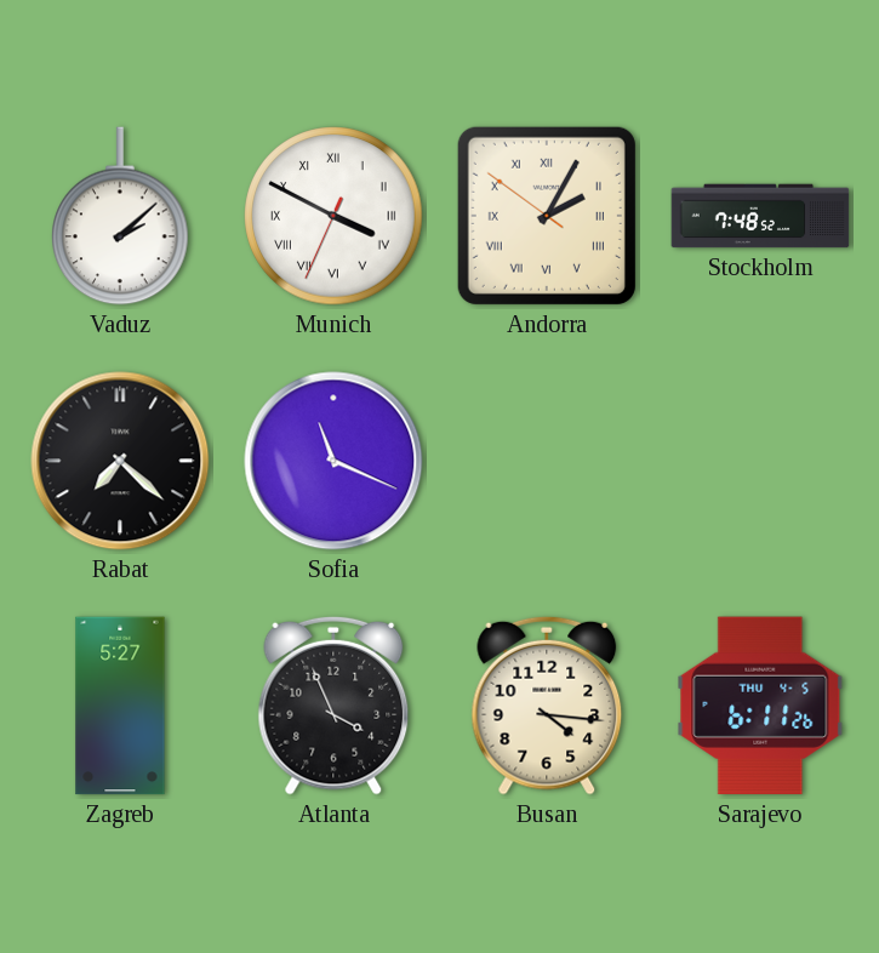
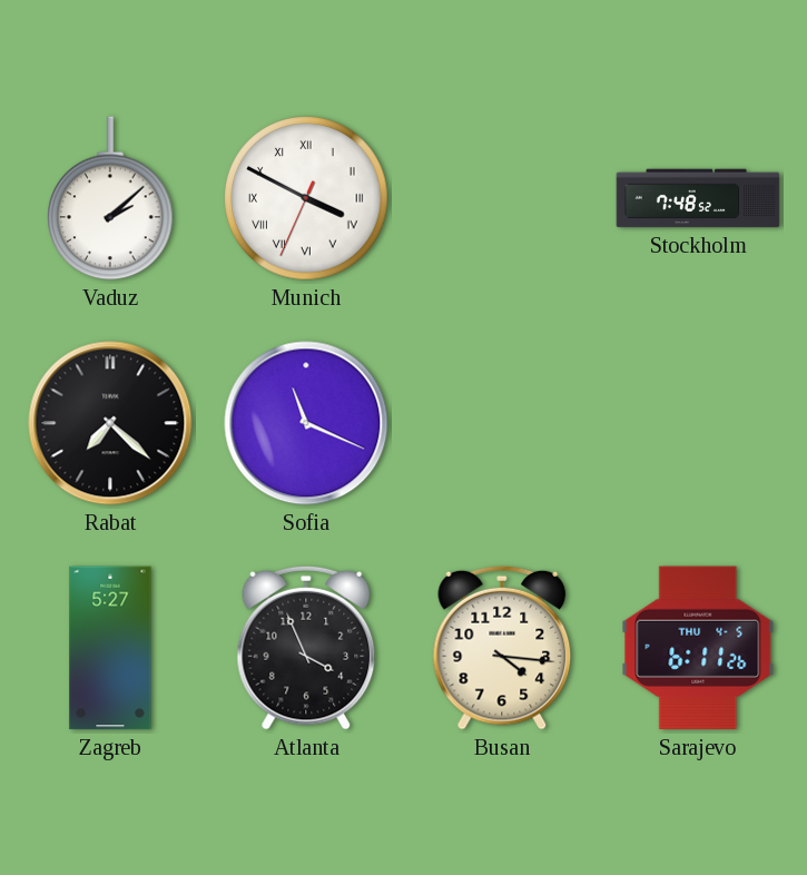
Andorra: 2:04 -> none
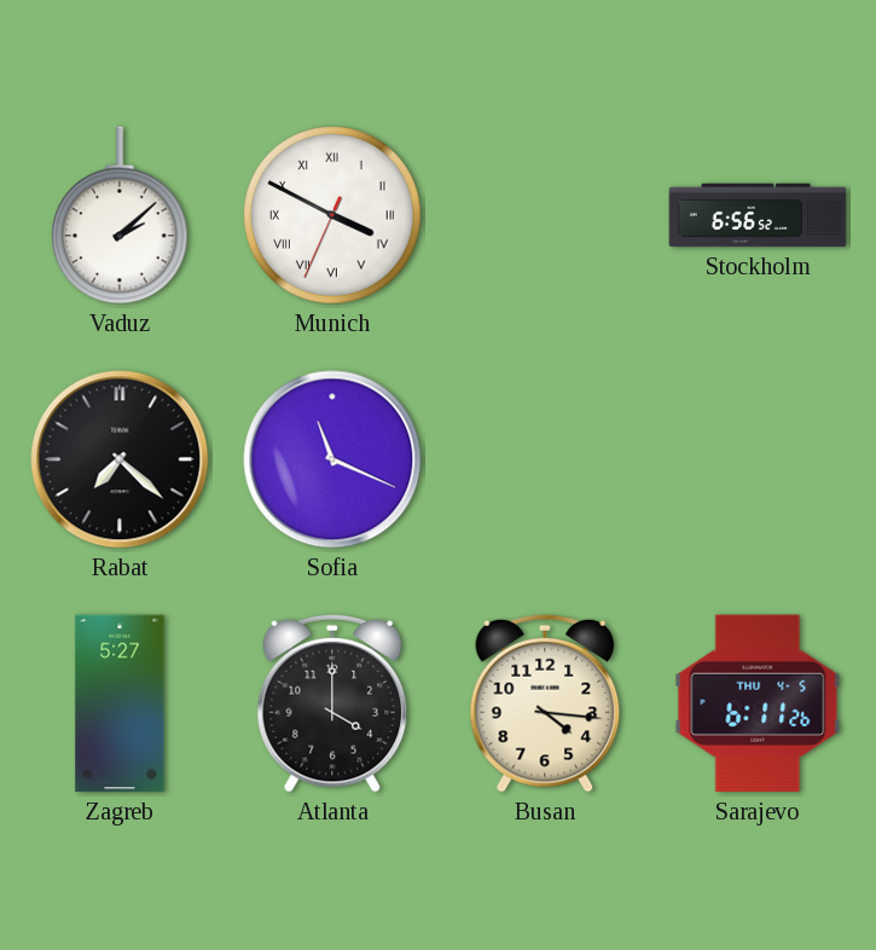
Stockholm: 7:48 -> 6:56
Atlanta: 3:56 -> 4:00
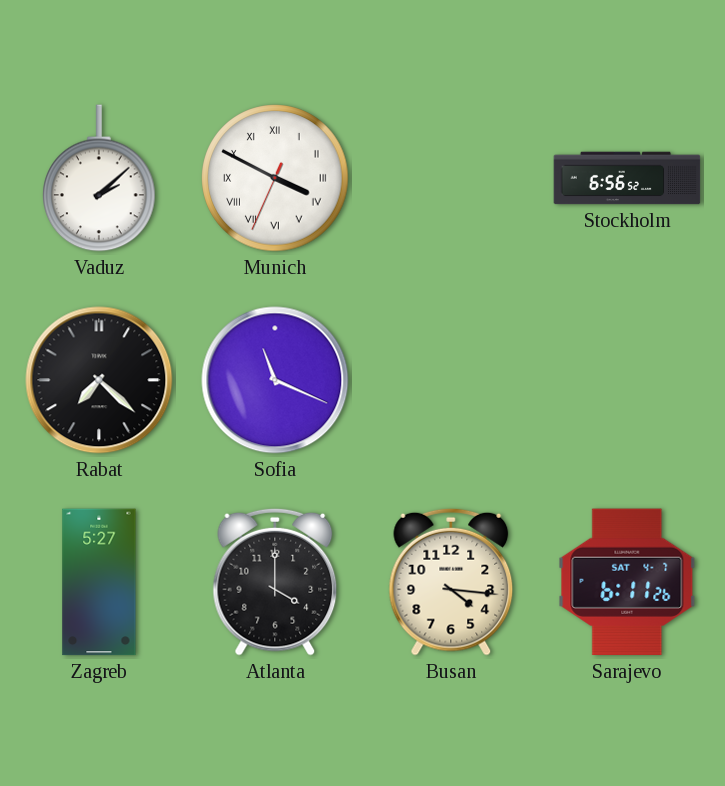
Sarajevo date: THU 4-5 -> SAT 4-7
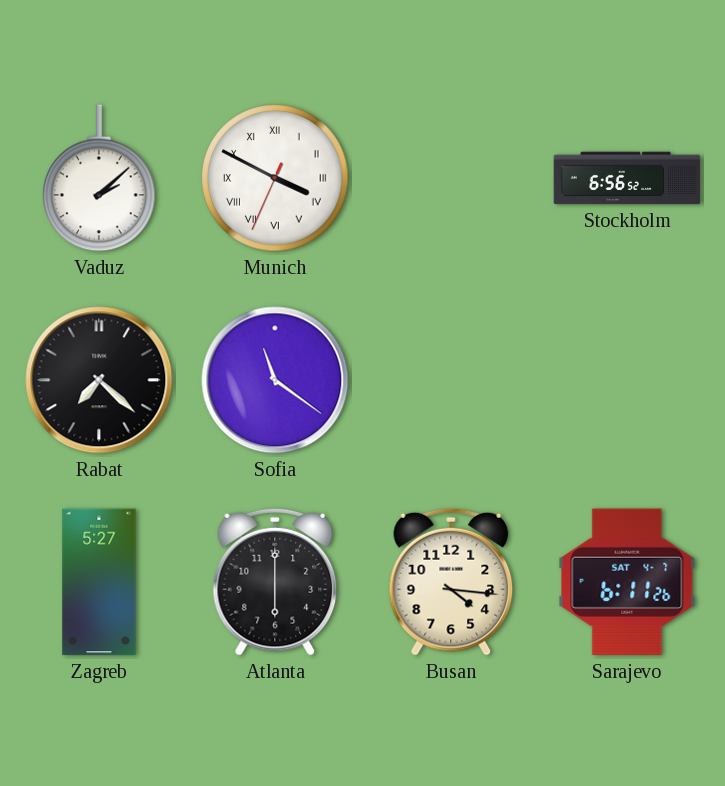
Sofia: 11:19 -> 11:21
Atlanta: 4:00 -> 6:00
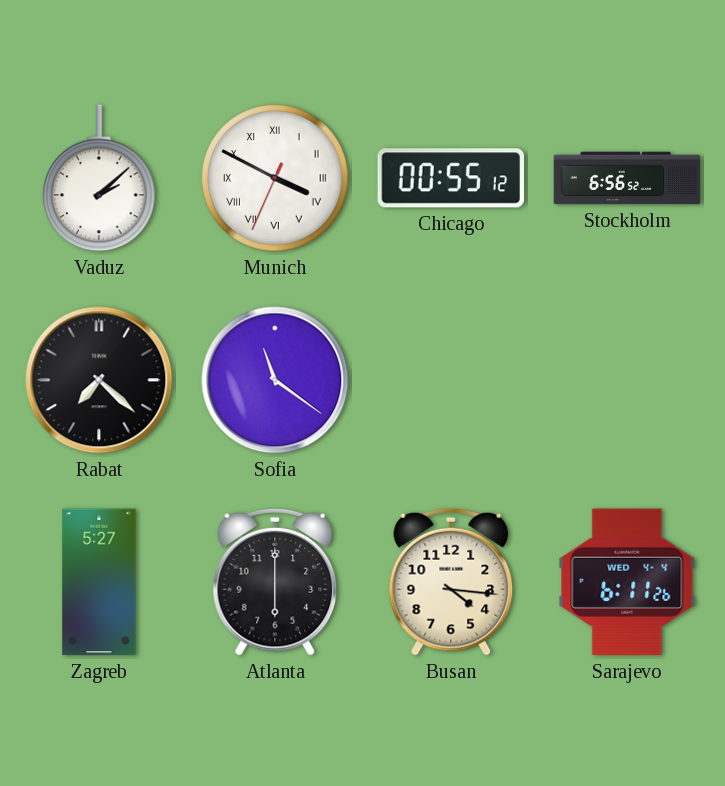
Chicago: none -> 00:55
Sarajevo date: SAT 4-7 -> WED 4-4
